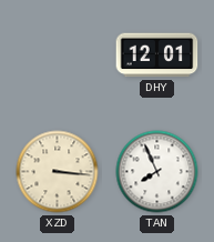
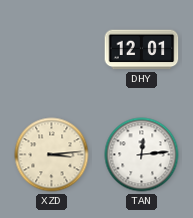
XZD: 3:16 -> 3:14
TAN: 7:56 -> 12:14
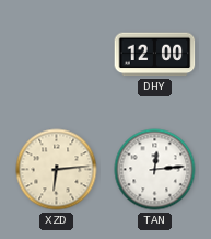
DHY: 12:01 -> 12:00
XZD: 3:14 -> 6:14
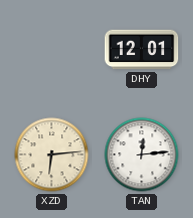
DHY: 12:00 -> 12:01
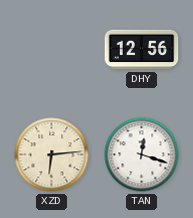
DHY: 12:01 -> 12:56
TAN: 12:14 -> 12:18
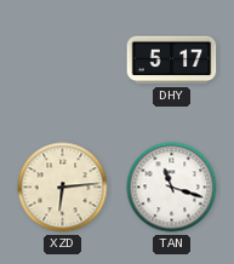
DHY: 12:56 -> 5:17
TAN: 12:18 -> 11:18
